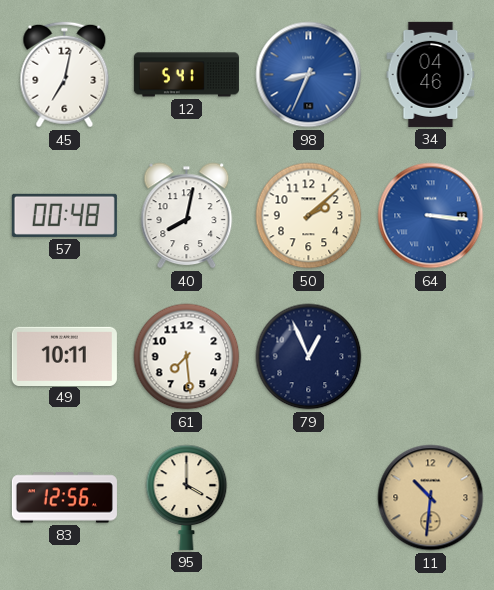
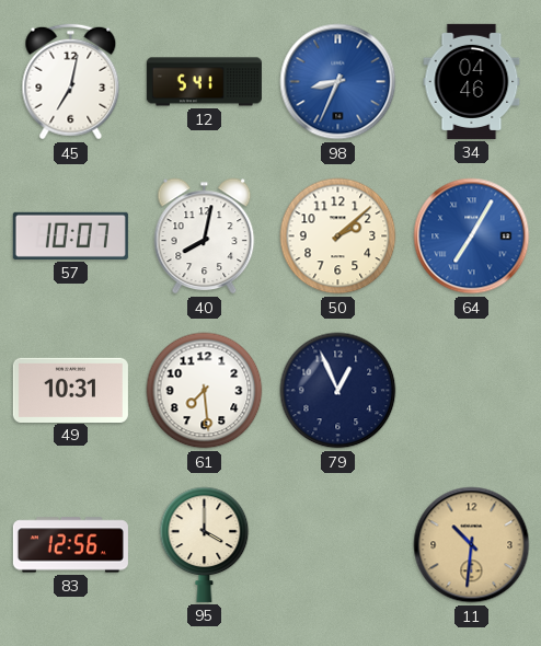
57: 00:48 -> 10:07
64: 3:16 -> 7:05
49: 10:11 -> 10:31
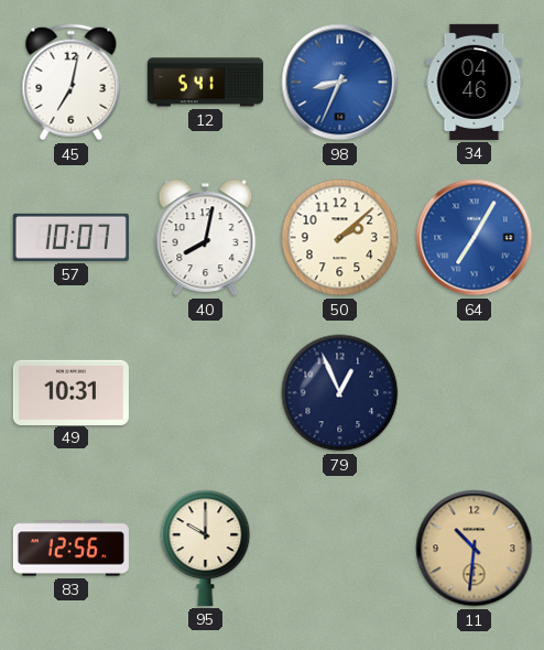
61: 7:29 -> none
95: 4:00 -> 10:00
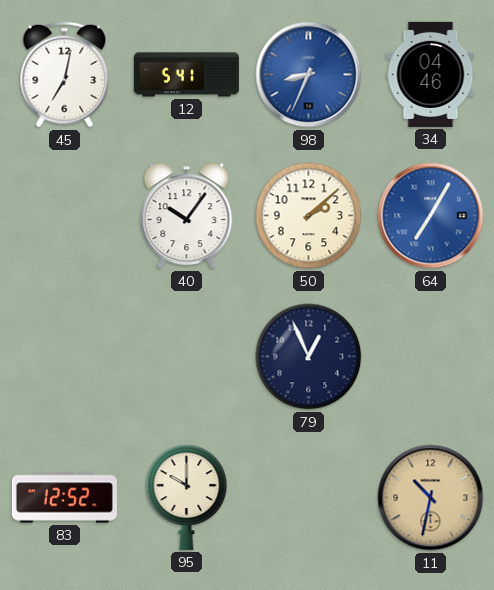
57: 10:07 -> none
40: 8:02 -> 10:06
49: 10:31 -> none
83: 12:56 -> 12:52
11: 10:31 -> 10:32
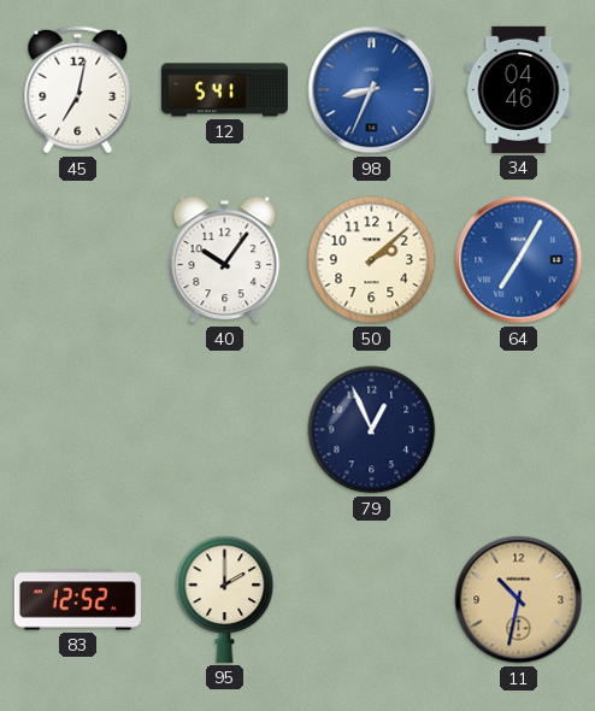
95: 10:00 -> 2:00
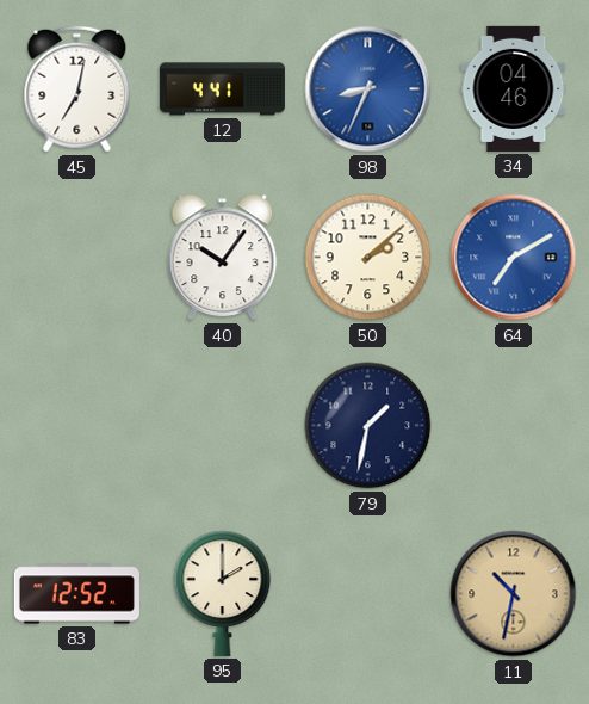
12: 5:41 -> 4:41
64: 7:05 -> 7:10
79: 12:56 -> 1:32
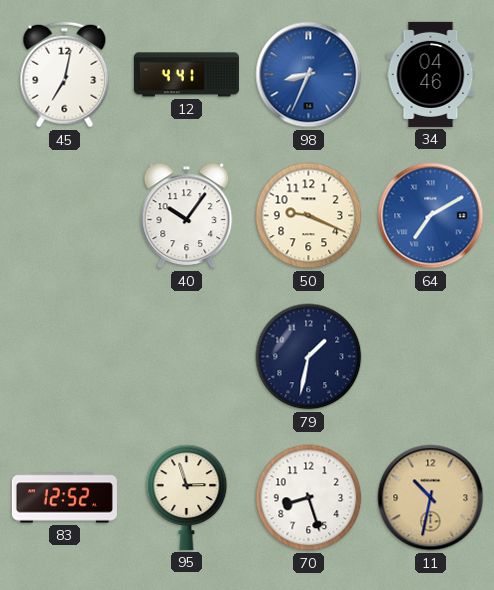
50: 2:08 -> 9:19
95: 2:00 -> 2:57
70: none -> 8:27
